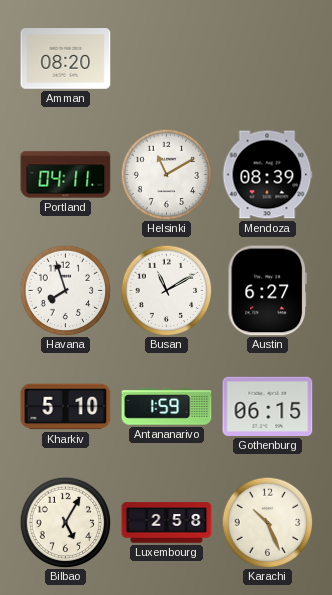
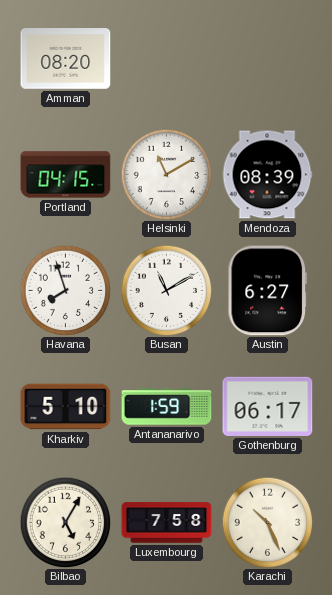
Portland: 04:11 -> 04:15
Gothenburg: 06:15 -> 06:17
Luxembourg: 2:58 -> 7:58
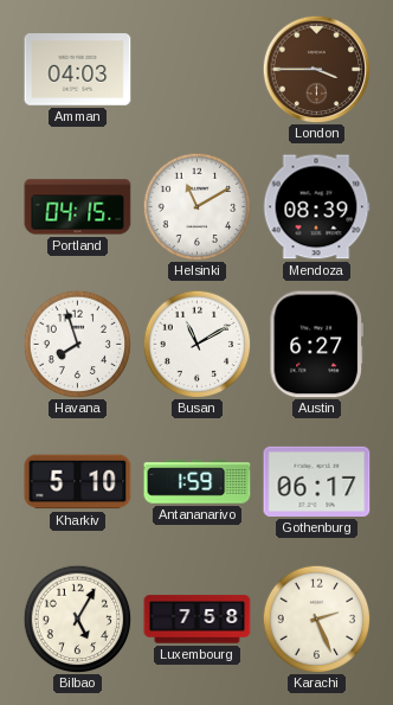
Amman: 08:20 -> 04:03
London: none -> 3:45
Karachi: 10:26 -> 2:26
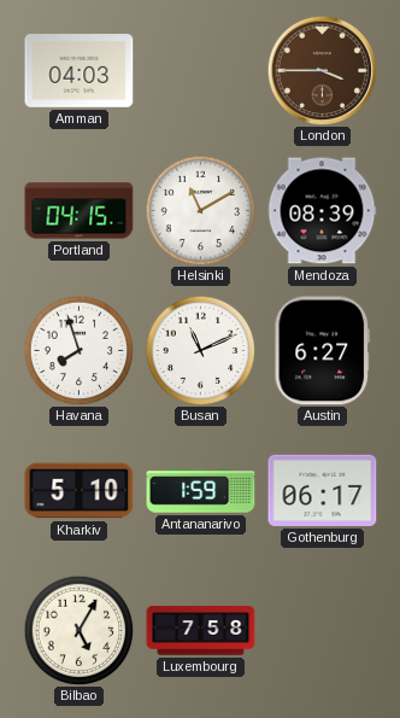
Busan: 11:10 -> 11:11
Karachi: 2:26 -> none
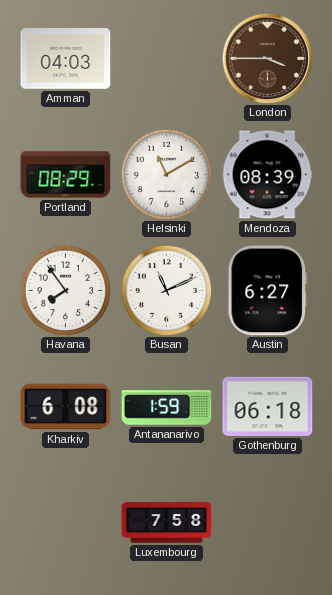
Portland: 04:15 -> 08:29
Havana: 7:57 -> 7:54
Kharkiv: 5:10 -> 6:08
Gothenburg: 06:17 -> 06:18
Bilbao: 5:05 -> none
